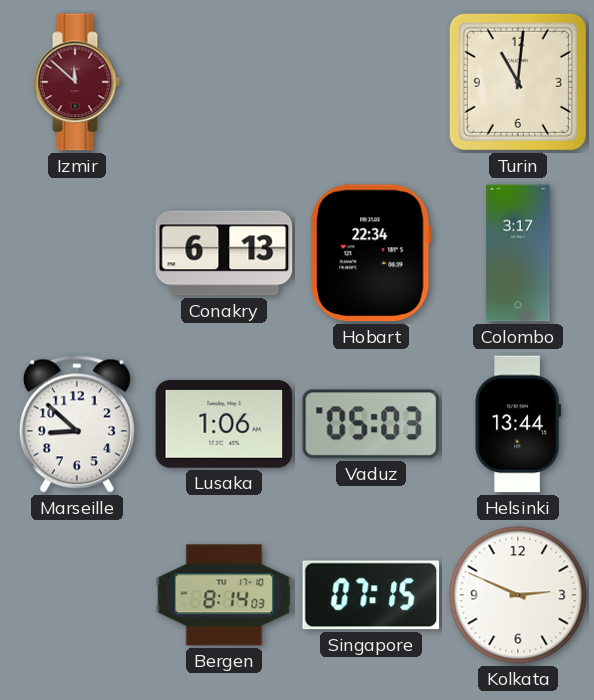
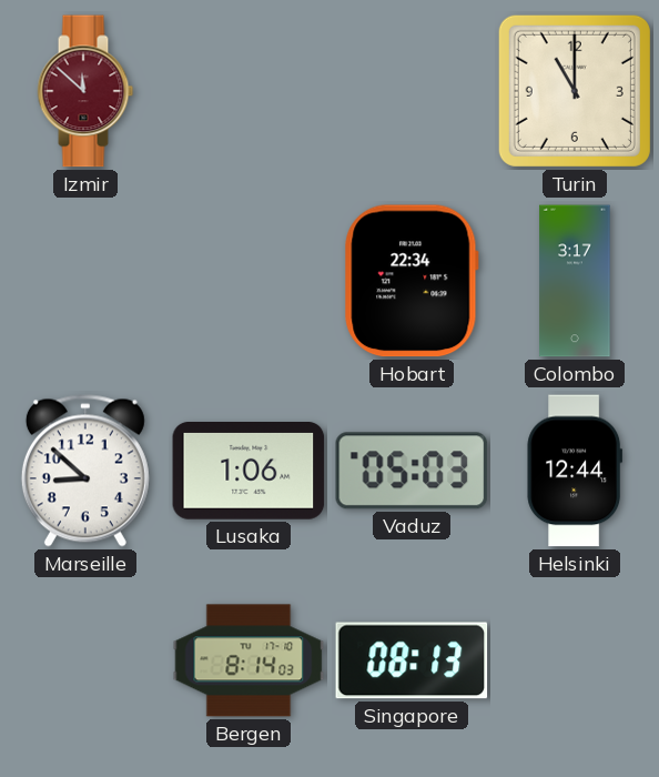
Turin: 11:01 -> 11:00
Conakry: 6:13 -> none
Helsinki: 13:44 -> 12:44
Singapore: 07:15 -> 08:13
Kolkata: 2:49 -> none
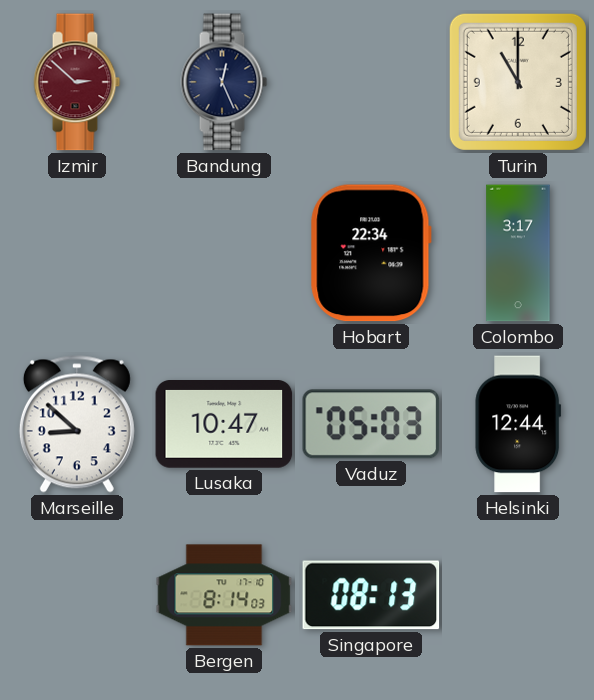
Izmir: 11:52 -> 2:52
Bandung: none -> 12:26
Lusaka: 1:06 -> 10:47
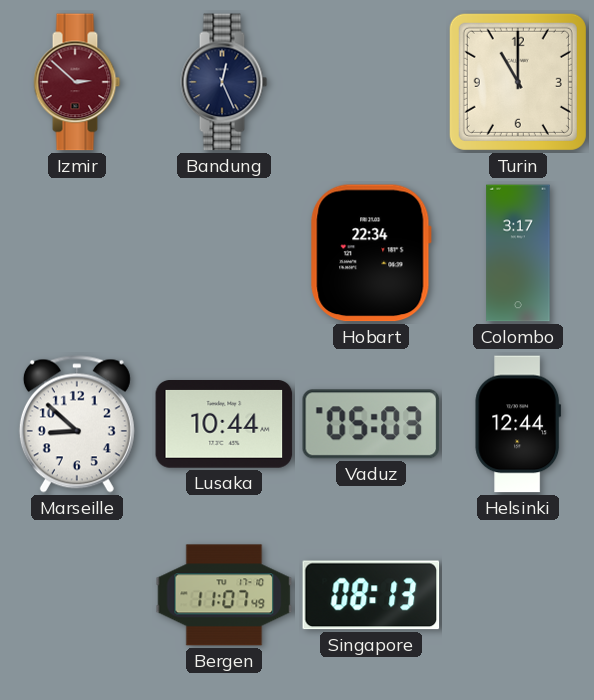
Lusaka: 10:47 -> 10:44
Bergen: 8:14 -> 11:07
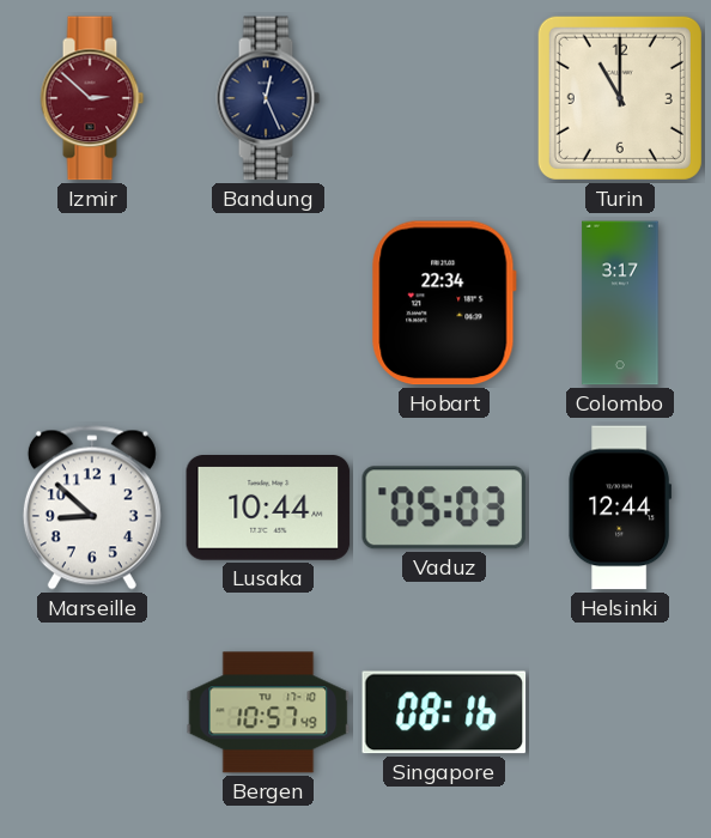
Bergen: 11:07 -> 10:57
Singapore: 08:13 -> 08:16
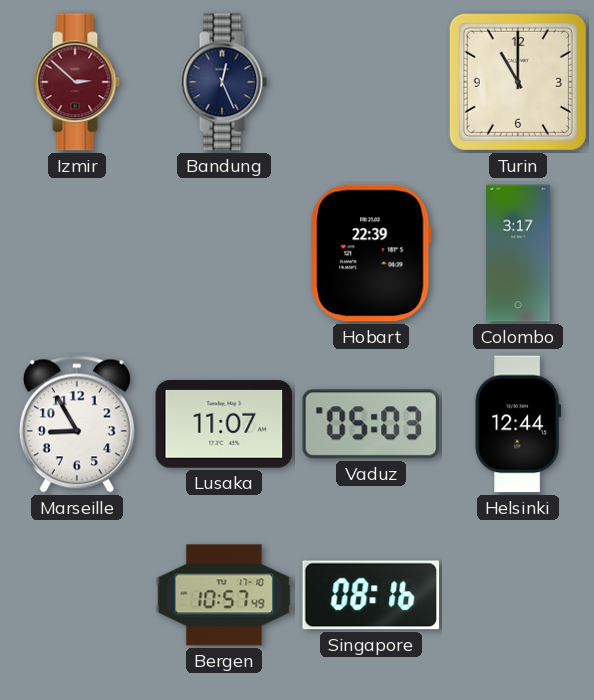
Hobart: 22:34 -> 22:39
Marseille: 8:52 -> 8:55
Lusaka: 10:44 -> 11:07
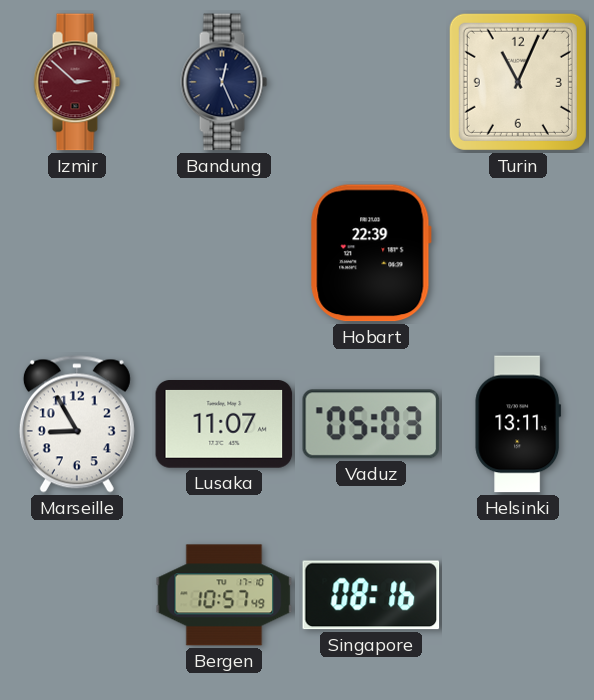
Turin: 11:00 -> 11:04
Colombo: 3:17 -> none
Helsinki: 12:44 -> 13:11
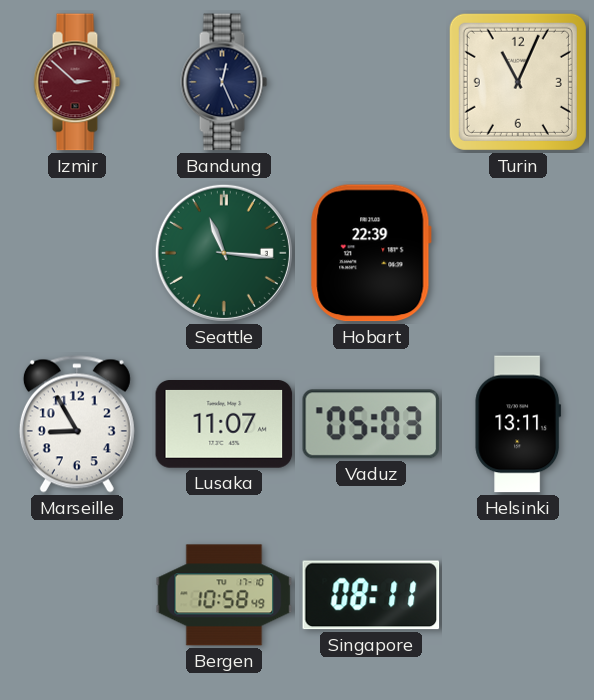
Seattle: none -> 11:16
Bergen: 10:57 -> 10:58
Singapore: 08:16 -> 08:11
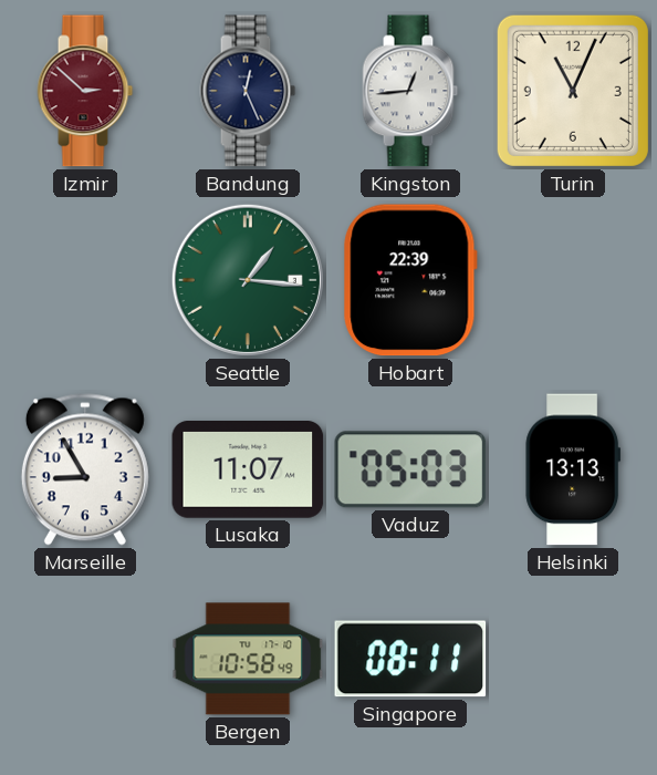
Kingston: none -> 12:44
Seattle: 11:16 -> 1:16
Helsinki: 13:11 -> 13:13
